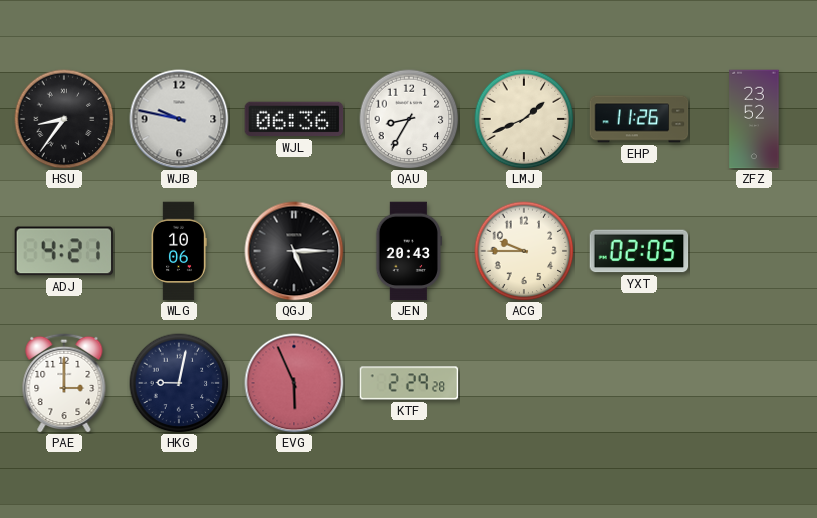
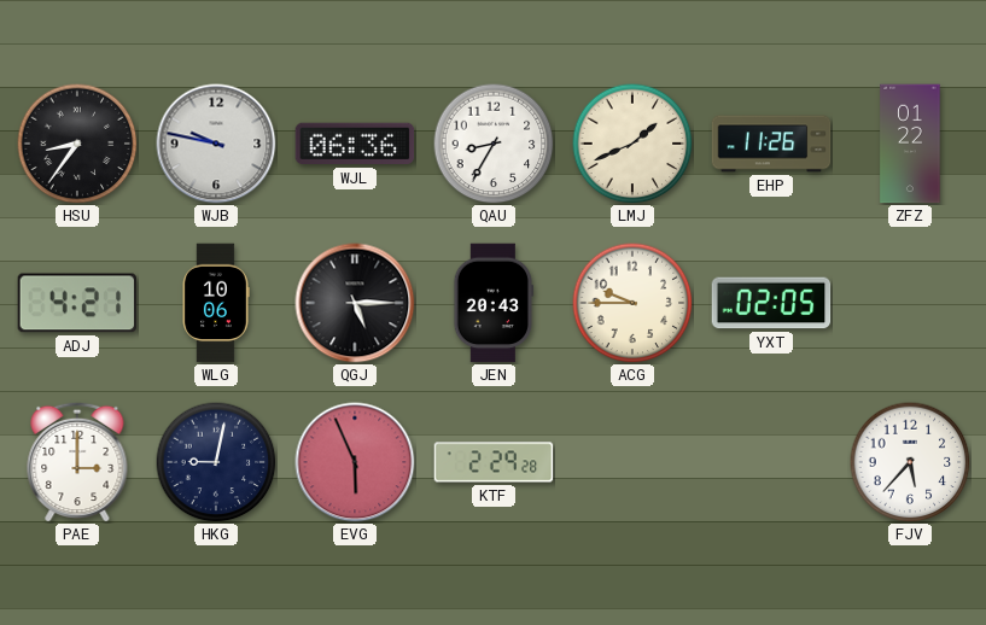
ZFZ: 23:52 -> 01:22
FJV: none -> 5:37
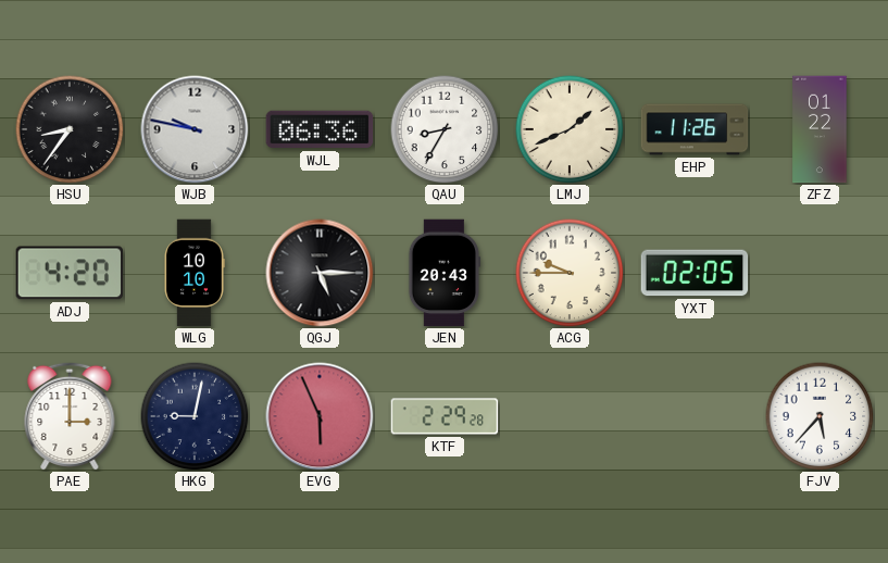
ADJ: 4:21 -> 4:20
WLG: 10:06 -> 10:10
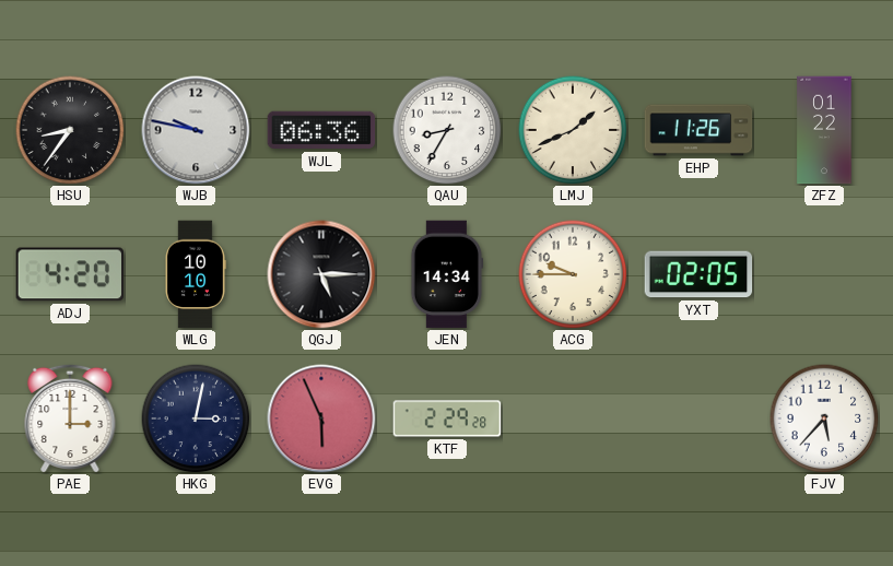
JEN: 20:43 -> 14:34
HKG: 9:02 -> 3:02
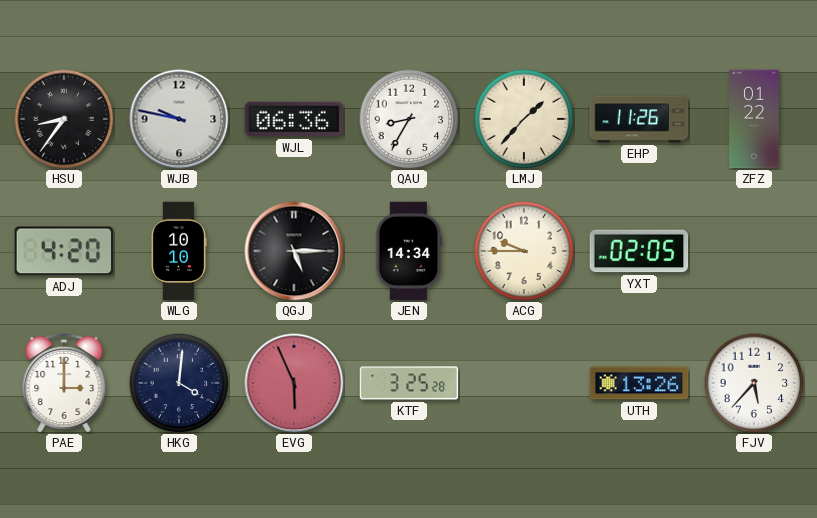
LMJ: 1:41 -> 1:37
HKG: 3:02 -> 4:01
KTF: 2:29 -> 3:25
UTH: none -> 13:26
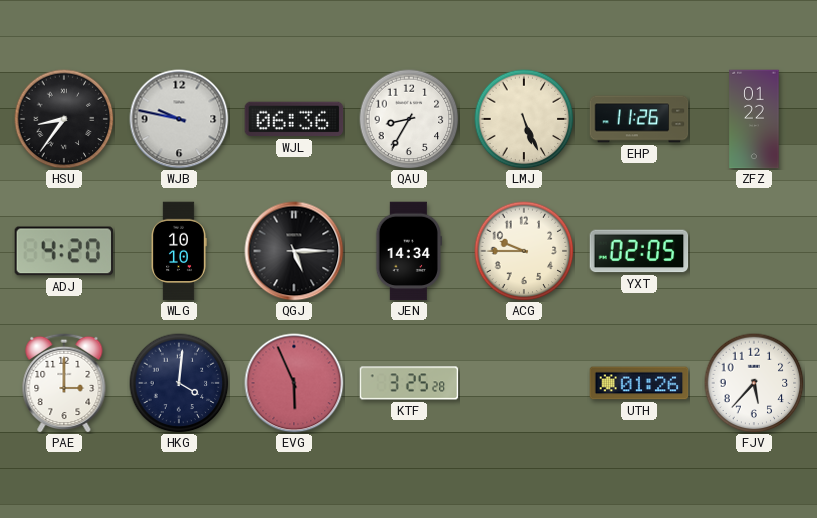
LMJ: 1:37 -> 5:26
UTH: 13:26 -> 01:26
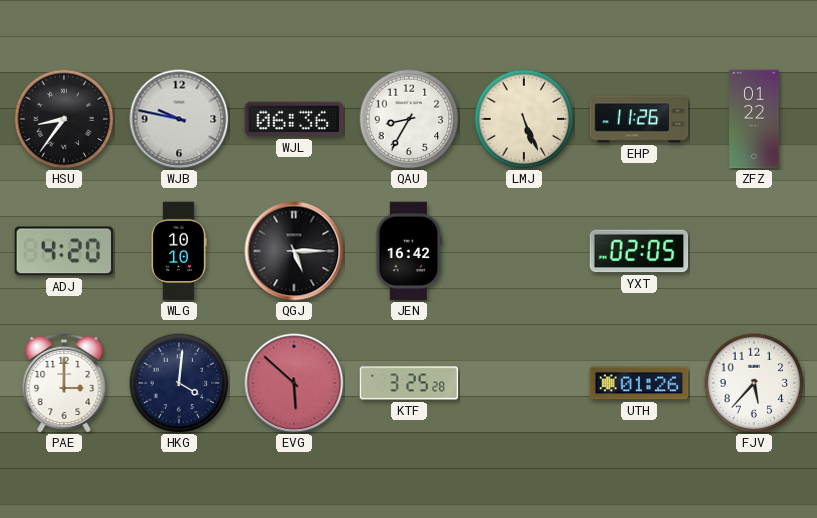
JEN: 14:34 -> 16:42
ACG: 9:45 -> none
EVG: 5:56 -> 5:52
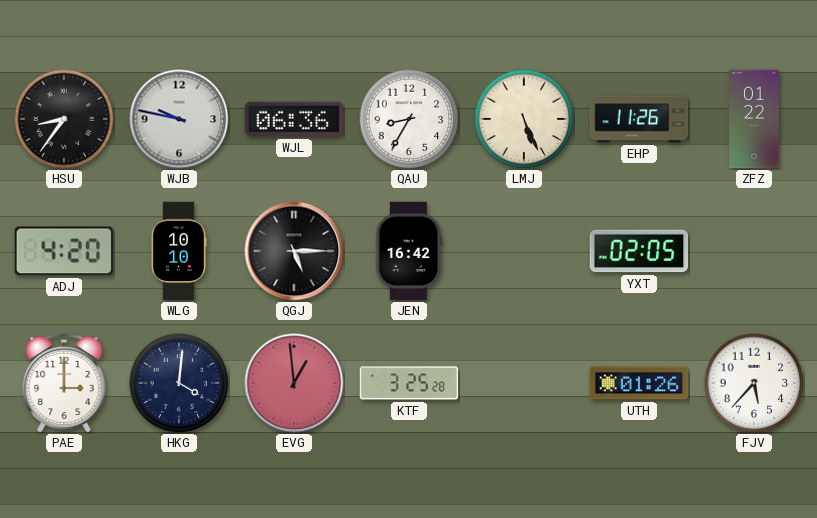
EVG: 5:52 -> 12:59
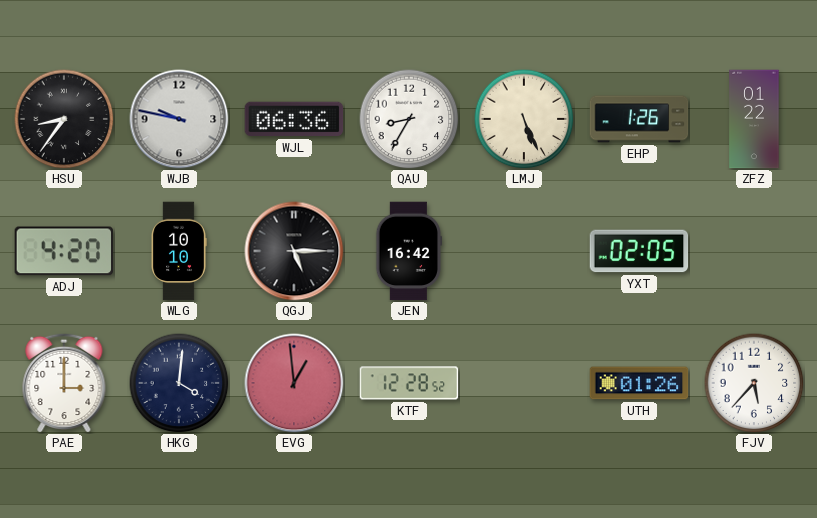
EHP: 11:26 -> 1:26
KTF: 3:25 -> 12:28
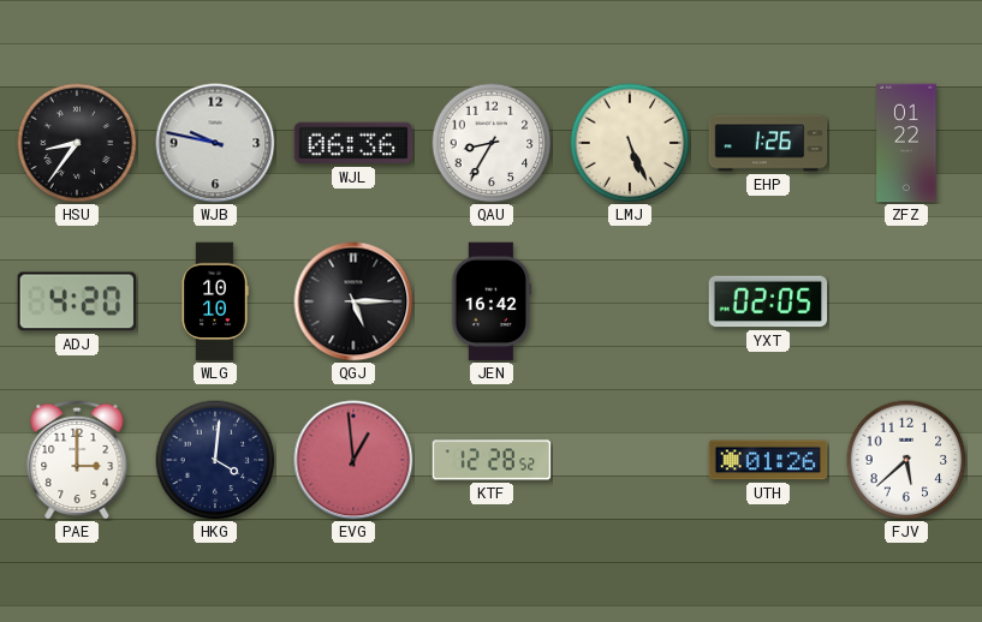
FJV: 5:37 -> 5:38
